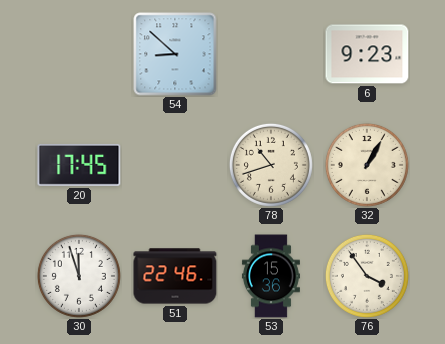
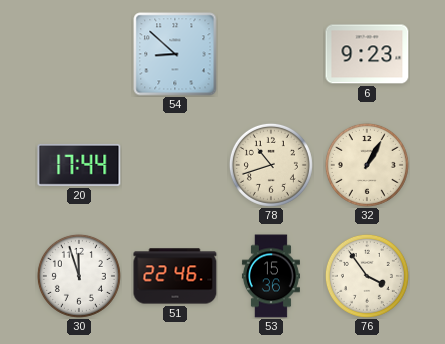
20: 17:45 -> 17:44
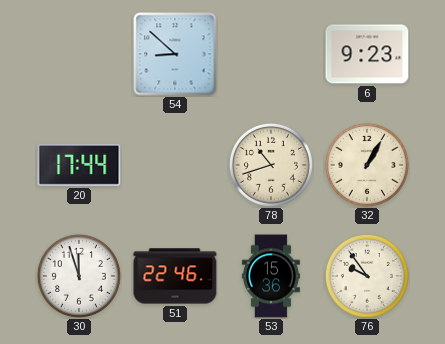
76: 3:54 -> 9:54
